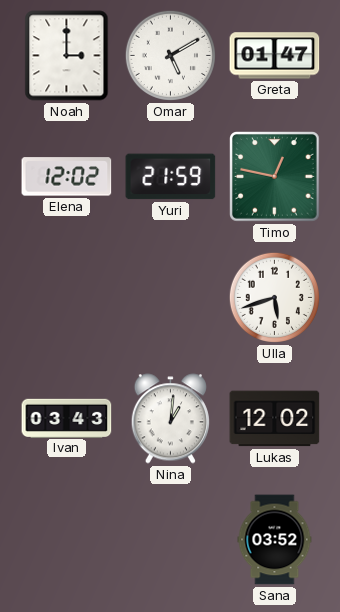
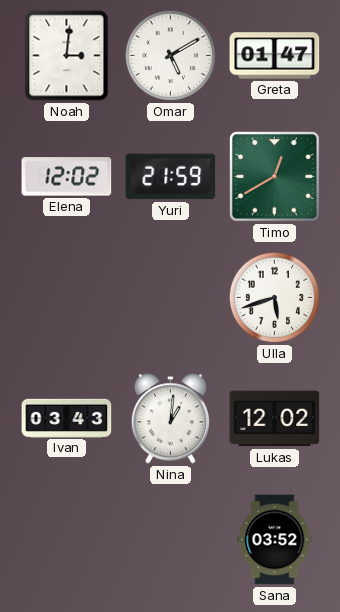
Noah: 3:00 -> 3:01
Timo: 12:47 -> 12:40
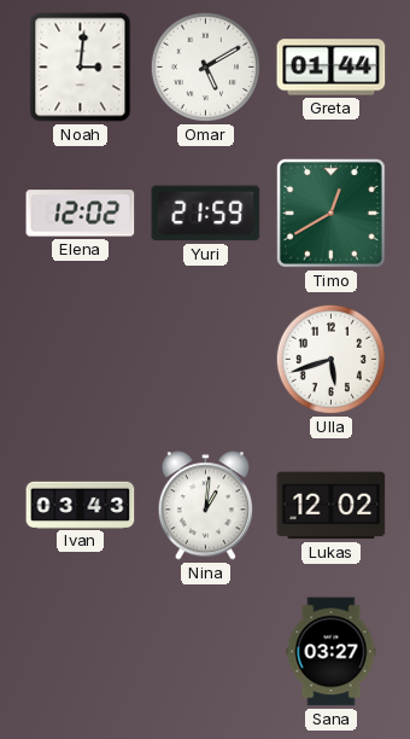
Greta: 01:47 -> 01:44
Sana: 03:52 -> 03:27
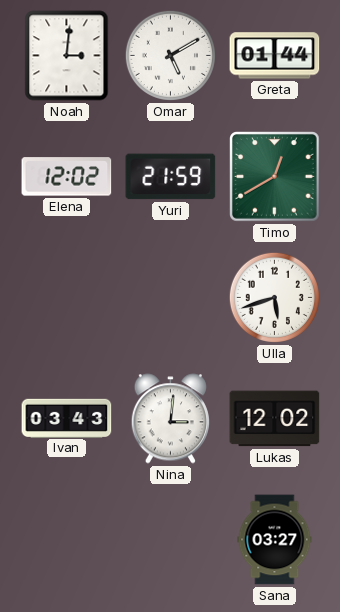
Nina: 1:01 -> 3:01
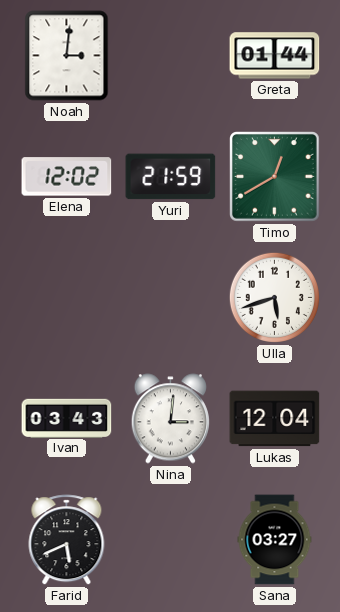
Omar: 5:10 -> none
Lukas: 12:02 -> 12:04
Farid: none -> 5:41
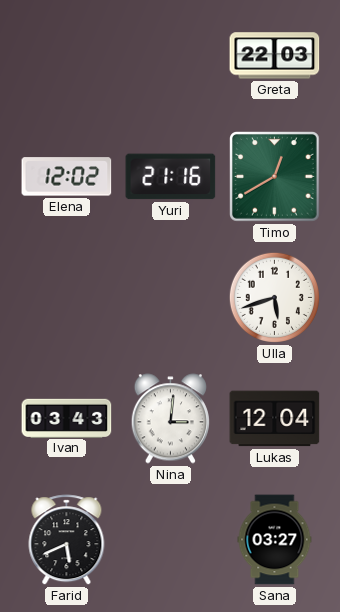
Noah: 3:01 -> none
Greta: 01:44 -> 22:03
Yuri: 21:59 -> 21:16
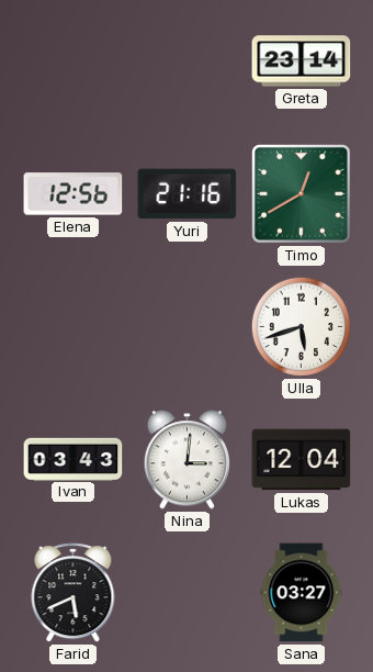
Greta: 22:03 -> 23:14
Elena: 12:02 -> 12:56
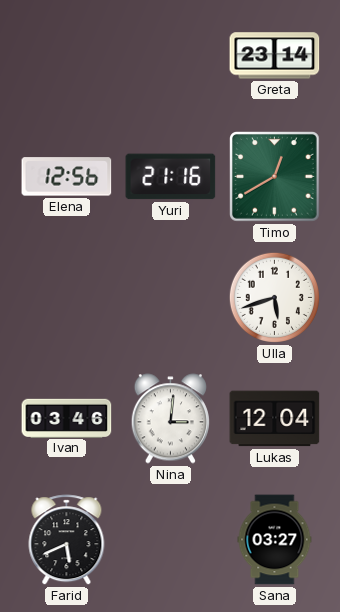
Ivan: 03:43 -> 03:46
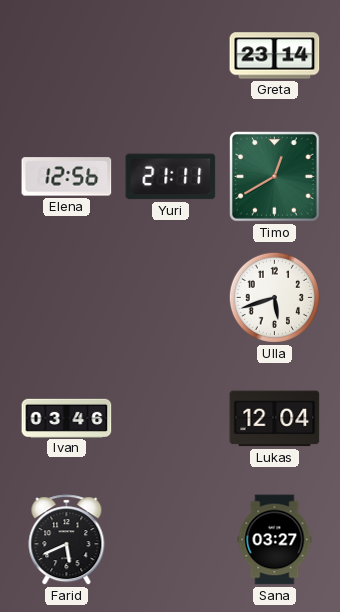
Yuri: 21:16 -> 21:11
Nina: 3:01 -> none
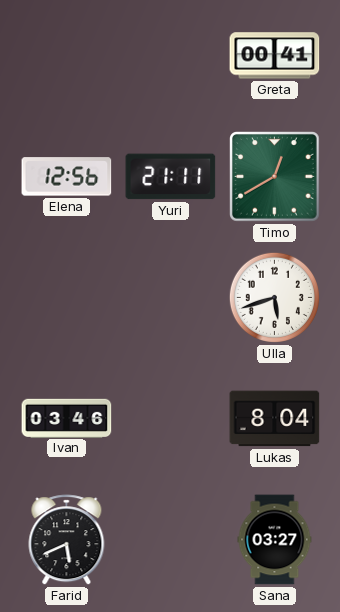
Greta: 23:14 -> 00:41
Lukas: 12:04 -> 8:04
